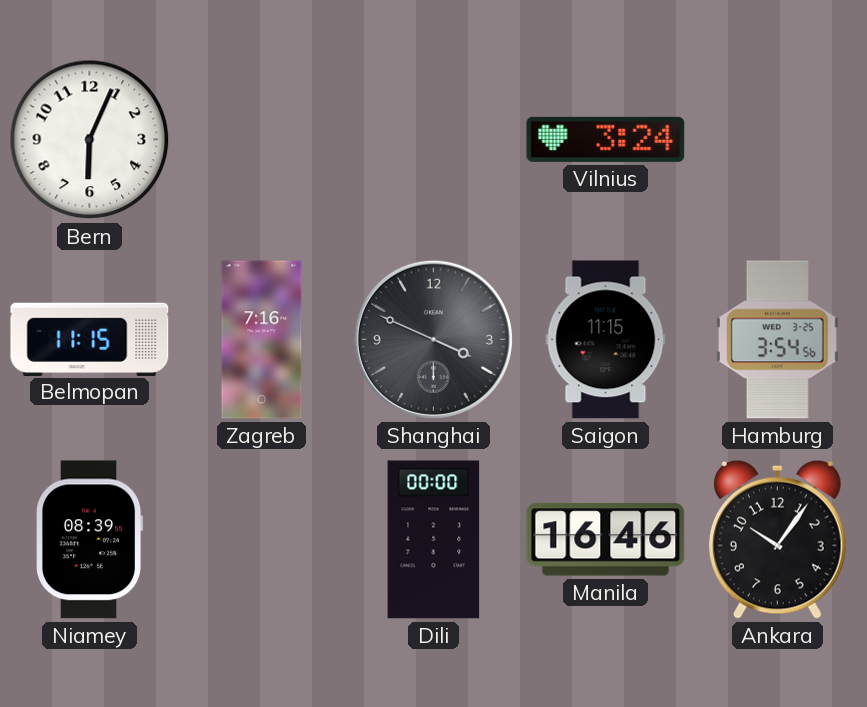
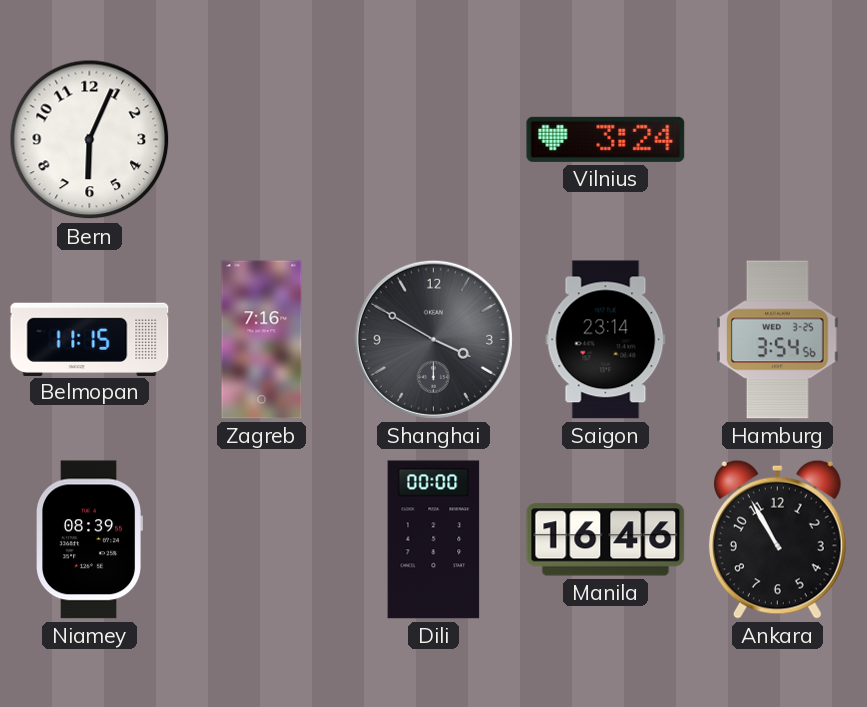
Shanghai: 3:49 -> 3:50
Saigon: 11:15 -> 23:14
Ankara: 10:06 -> 10:55
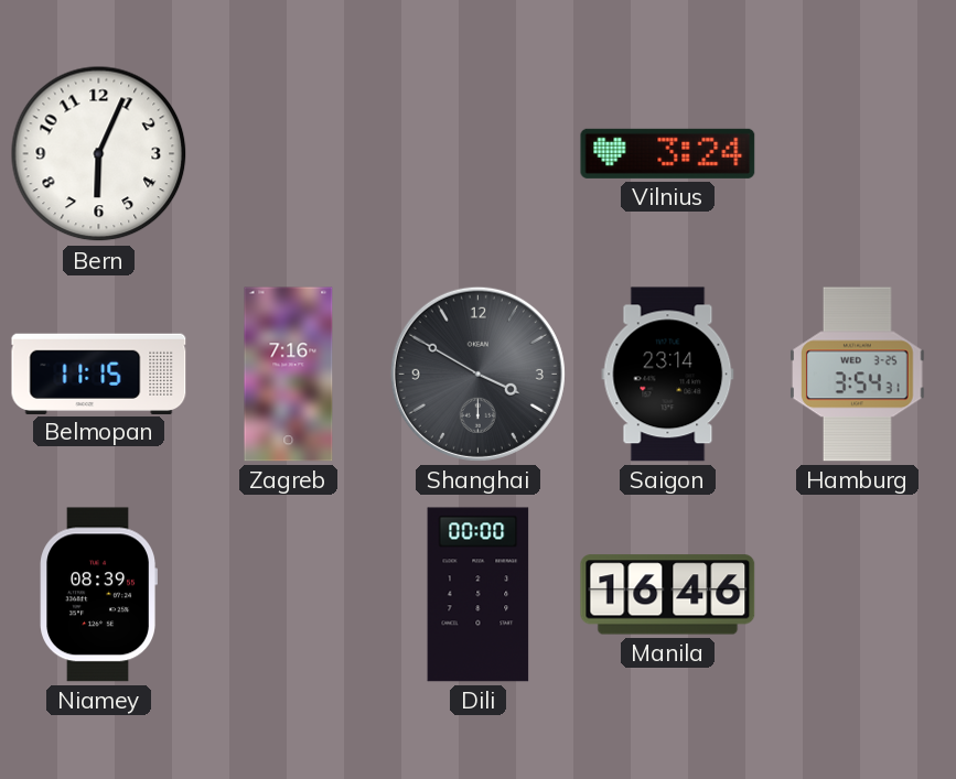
Hamburg: 3:54:56 -> 3:54:31
Ankara: 10:55 -> none
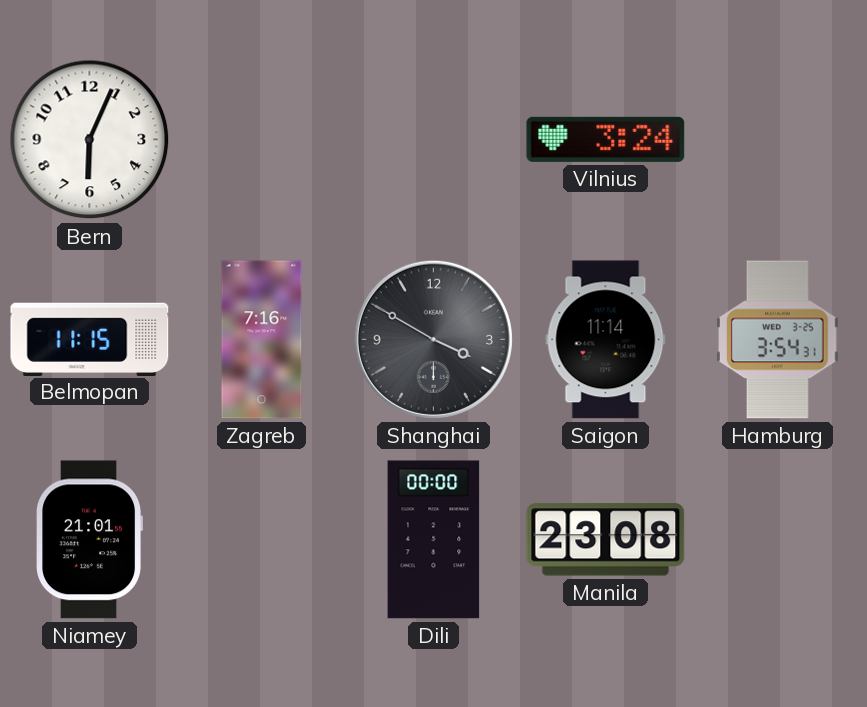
Saigon: 23:14 -> 11:14
Niamey: 08:39 -> 21:01
Manila: 16:46 -> 23:08
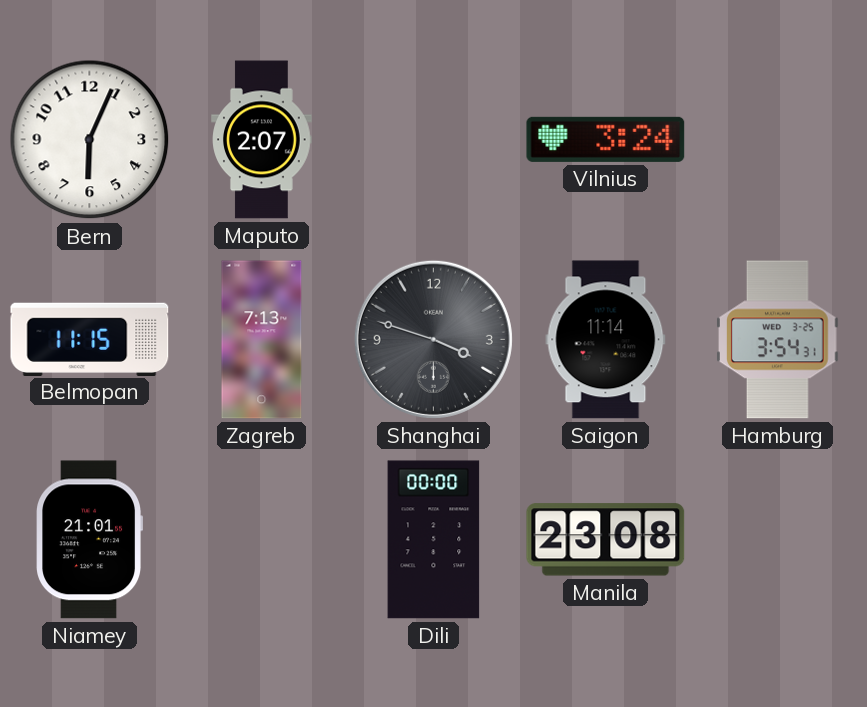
Maputo: none -> 2:07
Zagreb: 7:16 -> 7:13
Shanghai: 3:50 -> 3:48
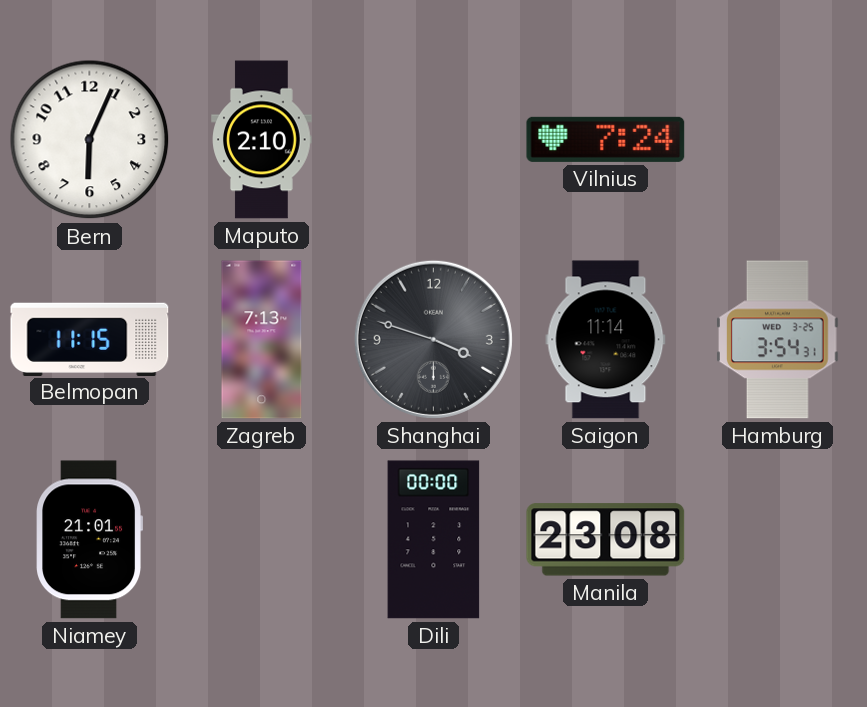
Maputo: 2:07 -> 2:10
Vilnius: 3:24 -> 7:24
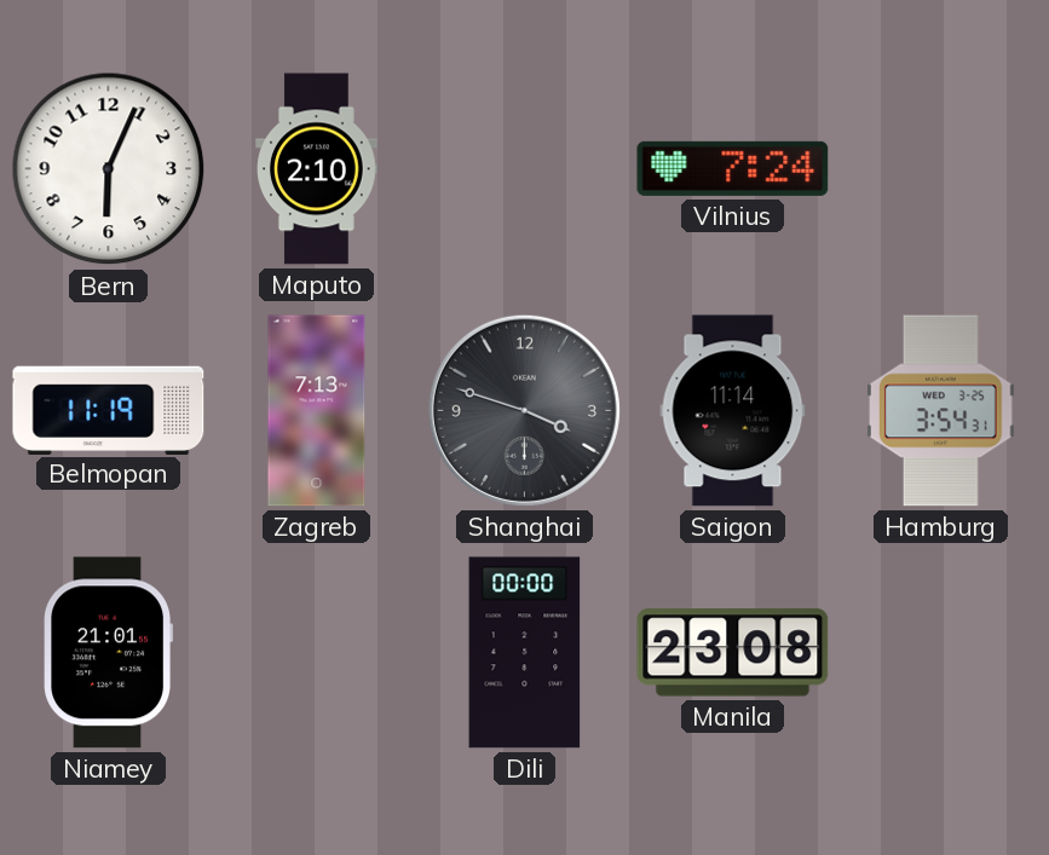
Belmopan: 11:15 -> 11:19
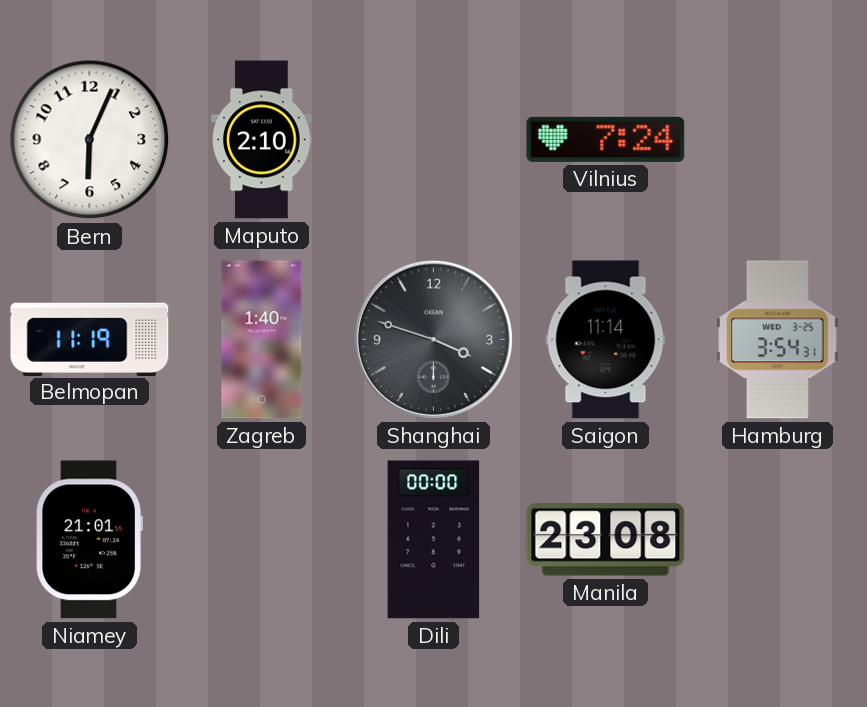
Zagreb: 7:13 -> 1:40
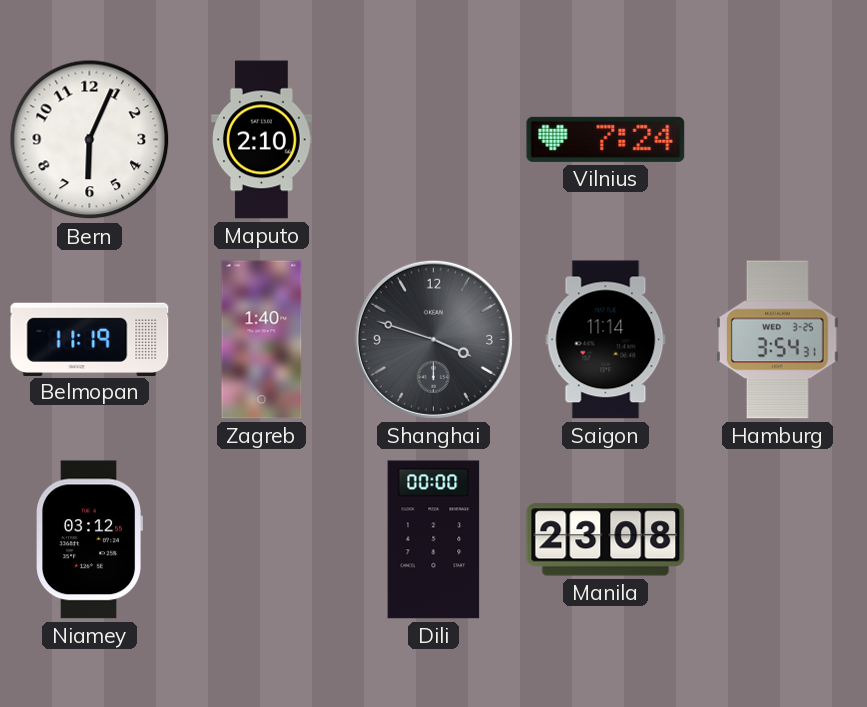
Niamey: 21:01 -> 03:12
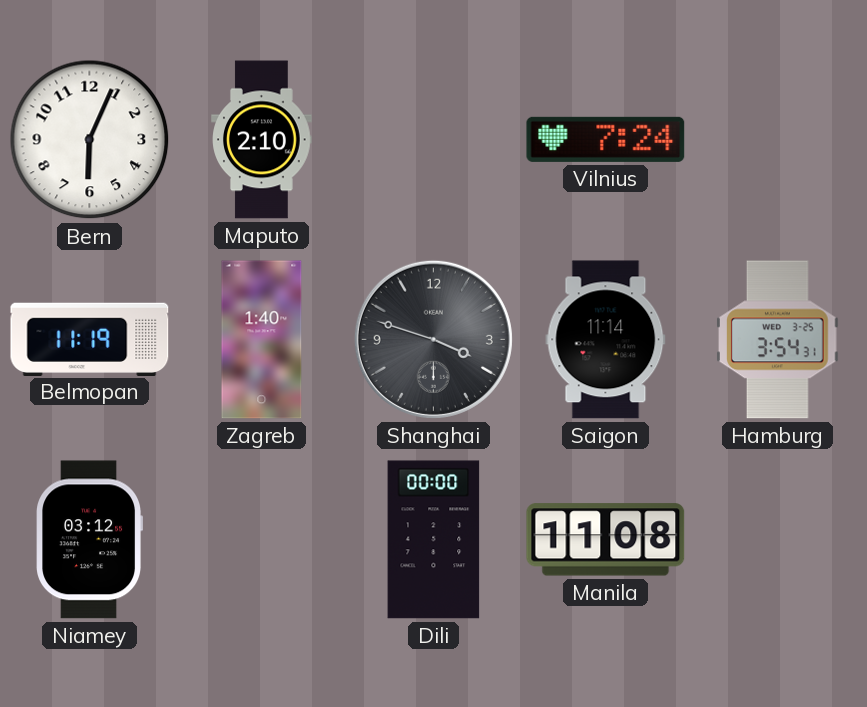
Manila: 23:08 -> 11:08
